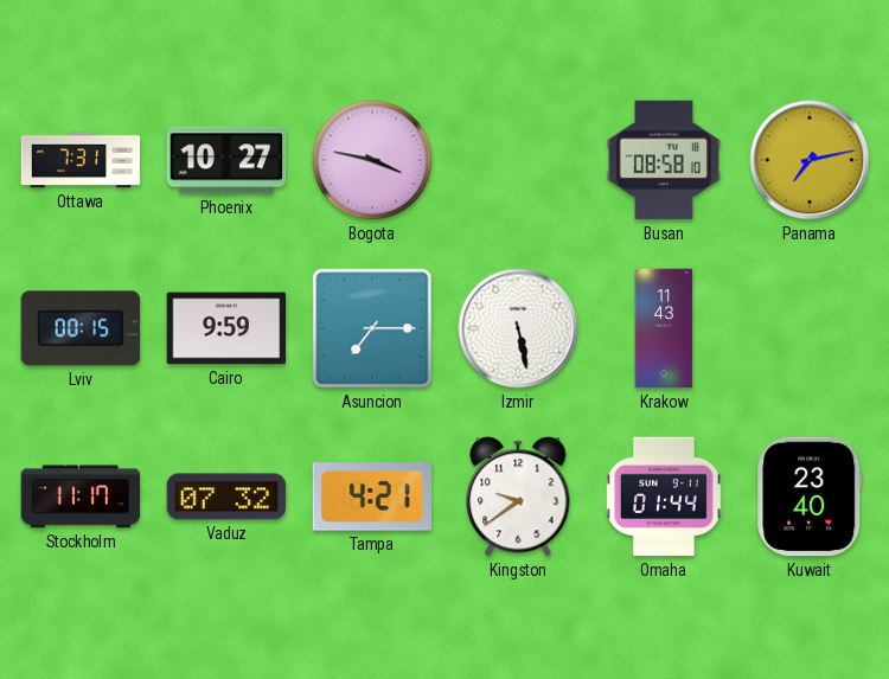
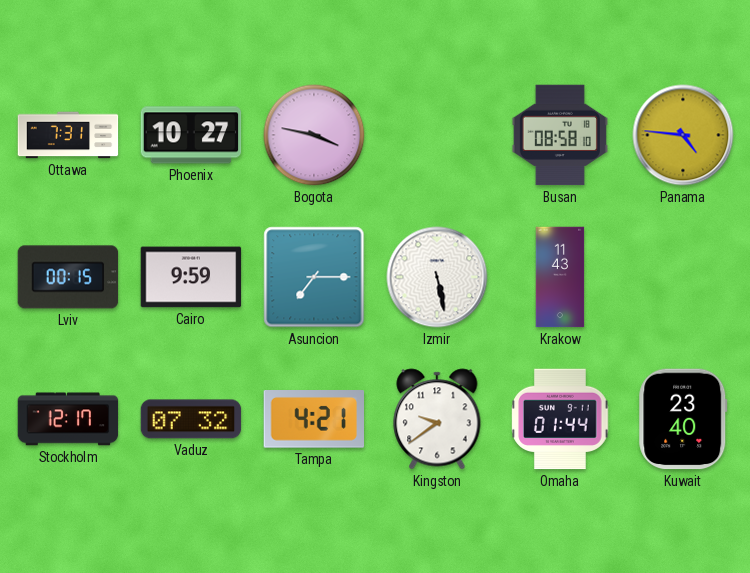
Panama: 7:13 -> 4:46
Stockholm: 11:17 -> 12:17
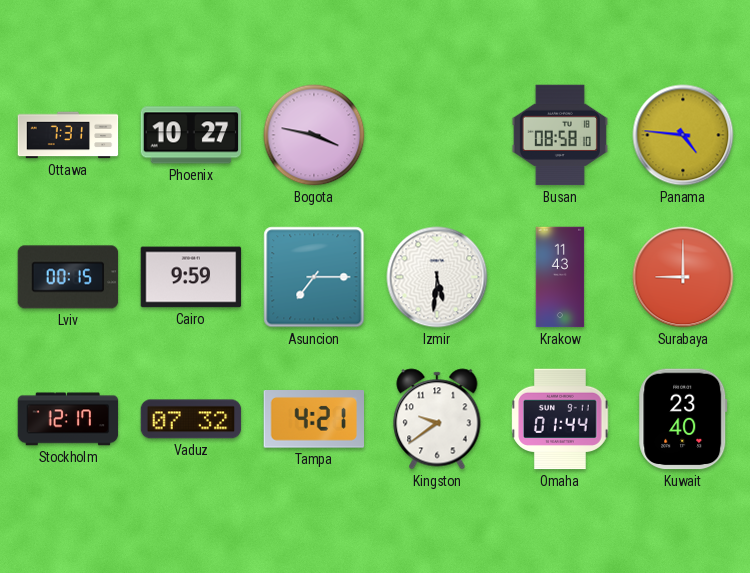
Izmir: 5:28 -> 5:31
Surabaya: none -> 9:00
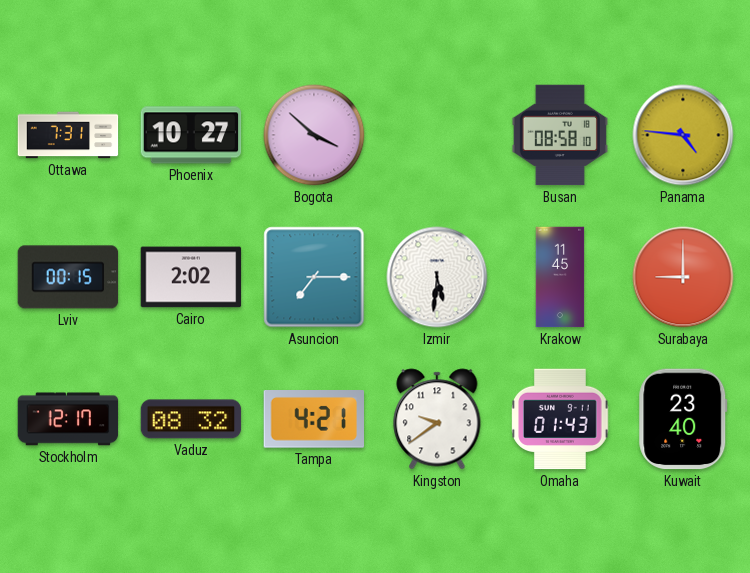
Bogota: 3:47 -> 3:52
Cairo: 9:59 -> 2:02
Krakow: 11:43 -> 11:45
Vaduz: 07:32 -> 08:32
Omaha: 01:44 -> 01:43
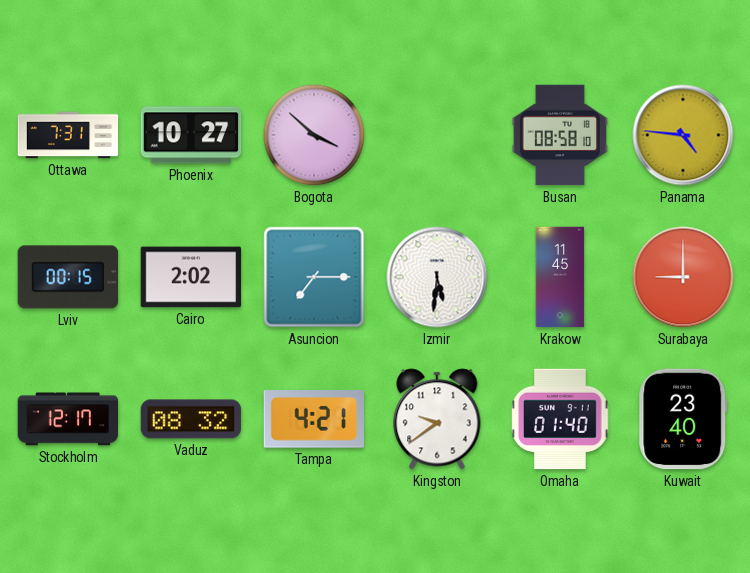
Omaha: 01:43 -> 01:40
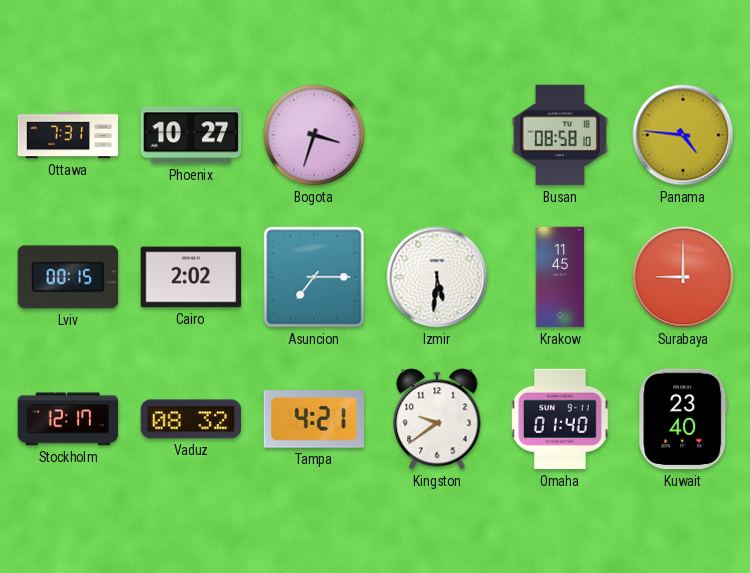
Bogota: 3:52 -> 3:33
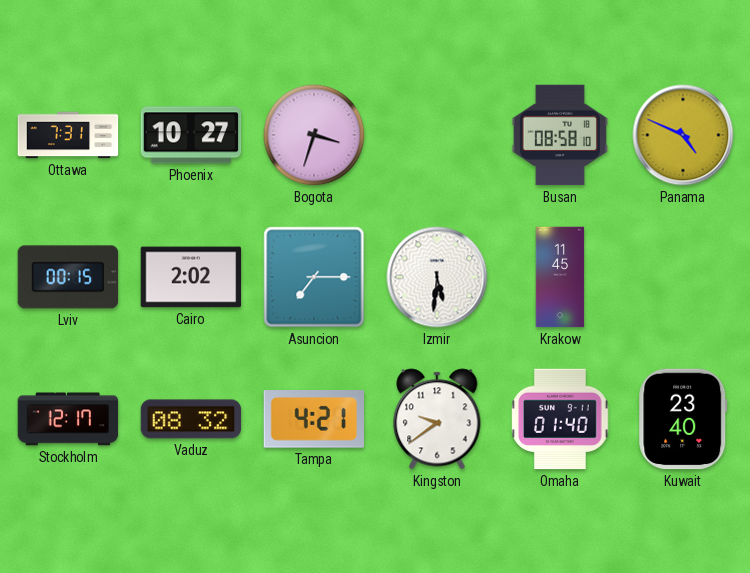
Panama: 4:46 -> 4:49
Surabaya: 9:00 -> none
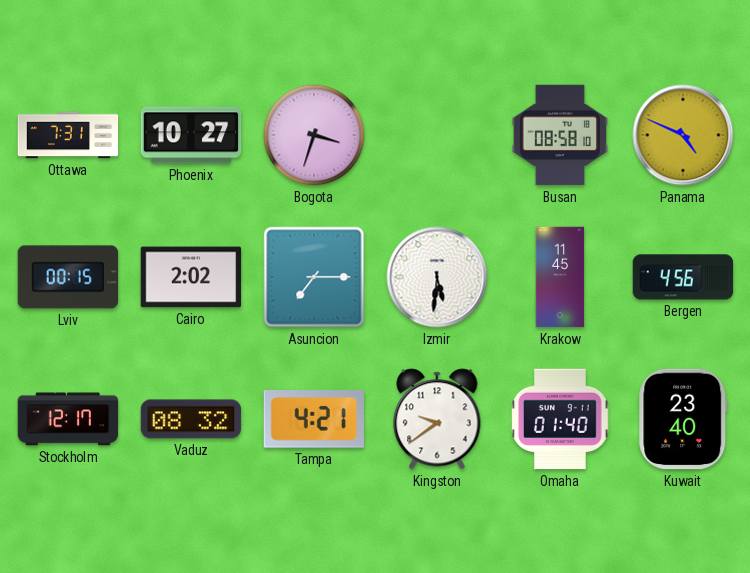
Bergen: none -> 4:56
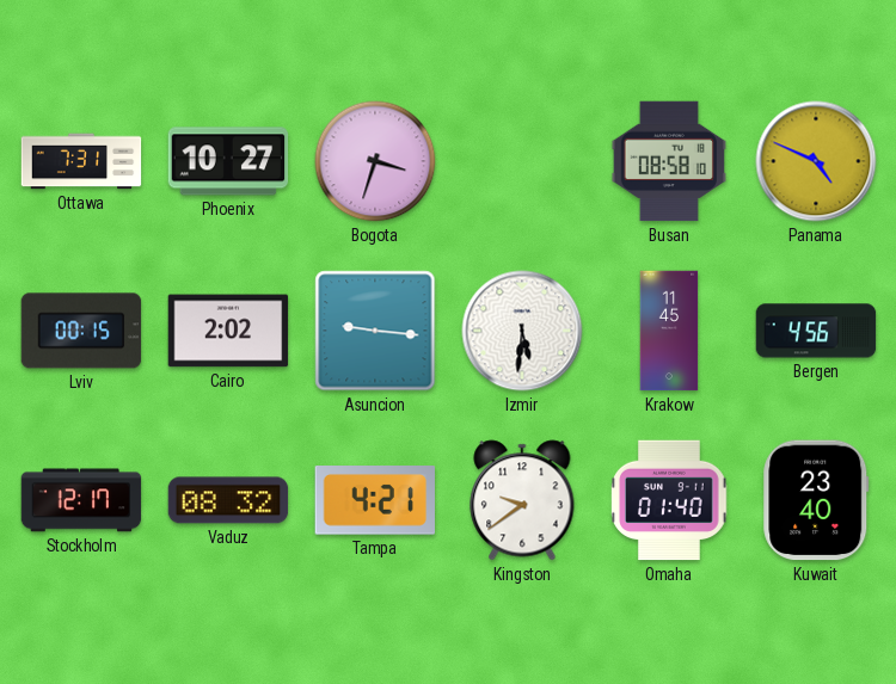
Asuncion: 7:15 -> 9:16
